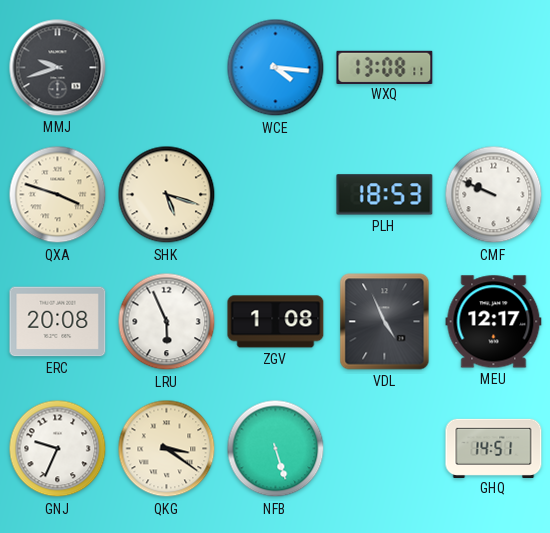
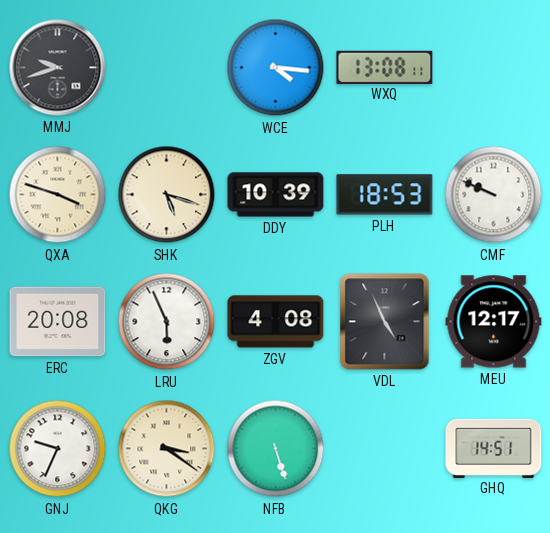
DDY: none -> 10:39
ZGV: 1:08 -> 4:08
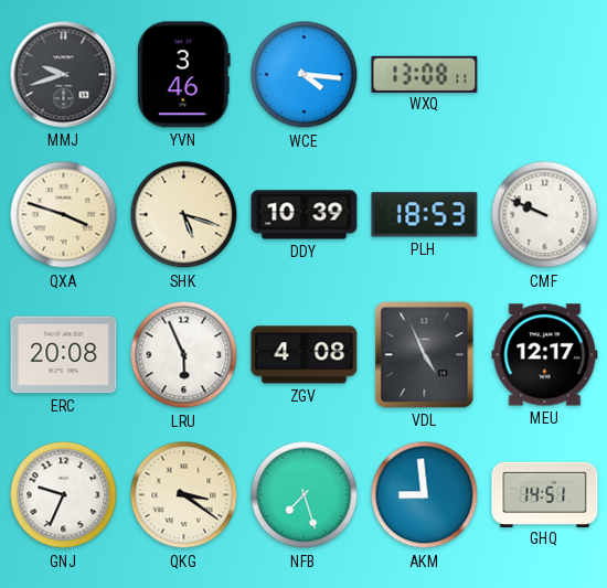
YVN: none -> 3:46
NFB: 5:27 -> 7:27
AKM: none -> 8:59
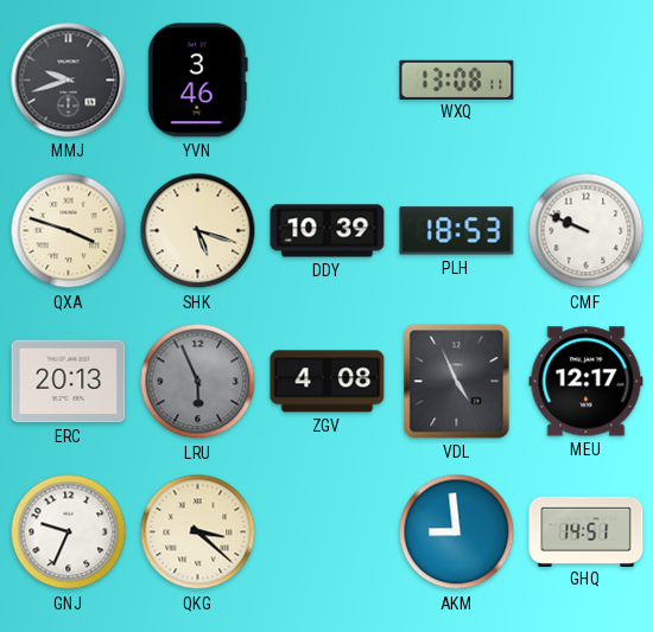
WCE: 4:16 -> none
ERC: 20:08 -> 20:13
LRU dial: white -> grey
QKG: 3:21 -> 3:22
NFB: 7:27 -> none
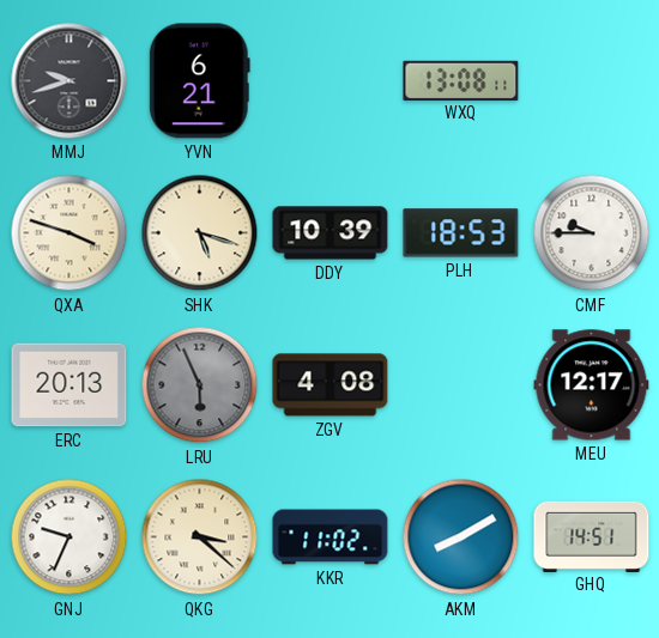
YVN: 3:46 -> 6:21
CMF: 9:49 -> 9:45
VDL: 4:56 -> none
KKR: none -> 11:02
AKM: 8:59 -> 8:10
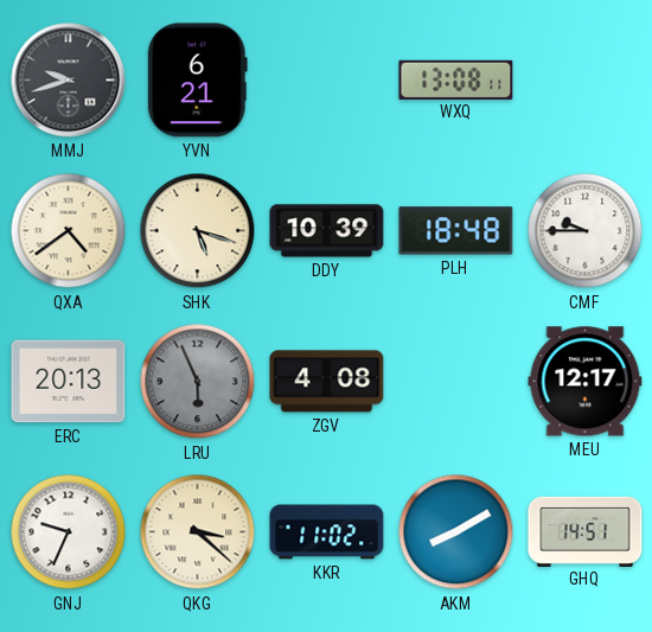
QXA: 3:48 -> 4:39
PLH: 18:53 -> 18:48
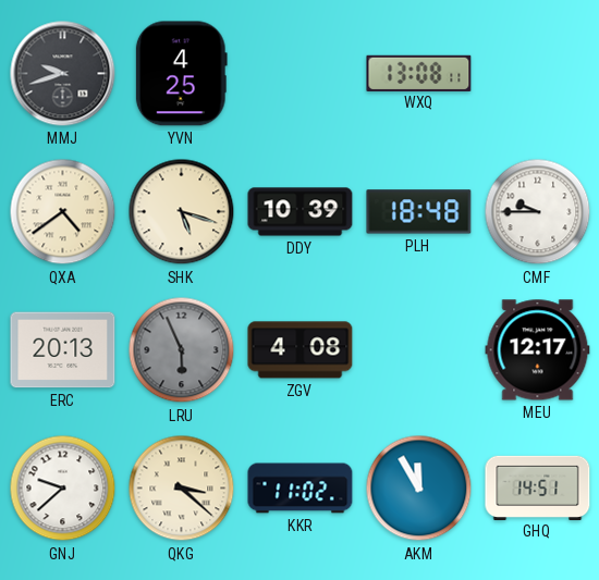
YVN: 6:21 -> 4:25
GNJ: 9:34 -> 9:38
AKM: 8:10 -> 11:55
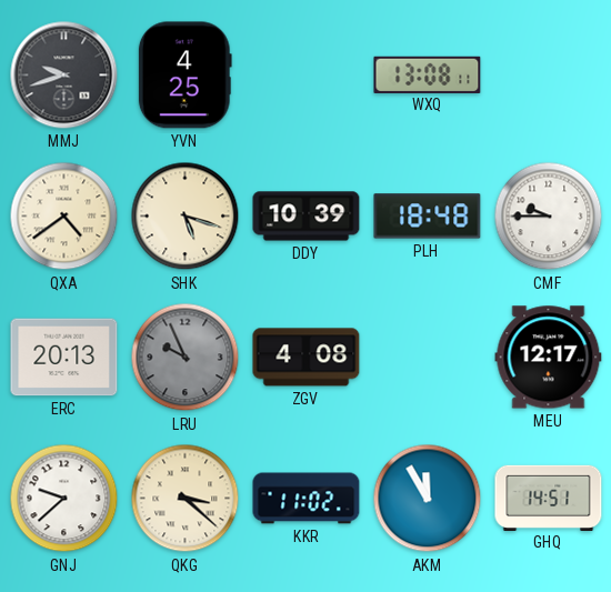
LRU: 5:56 -> 9:56
